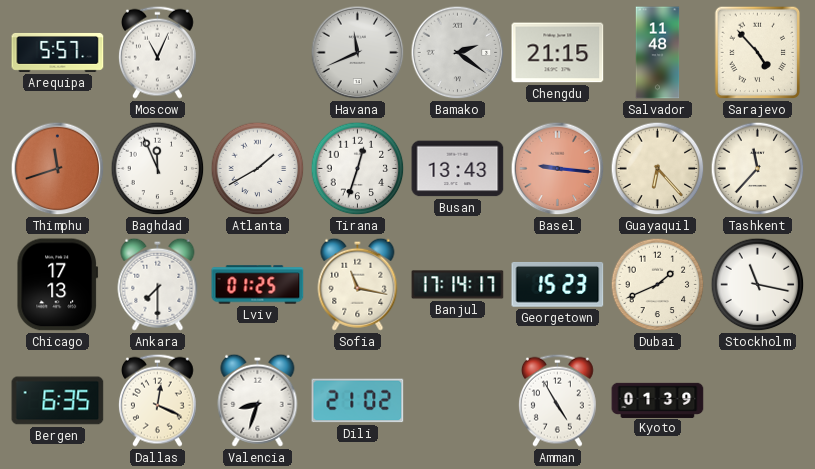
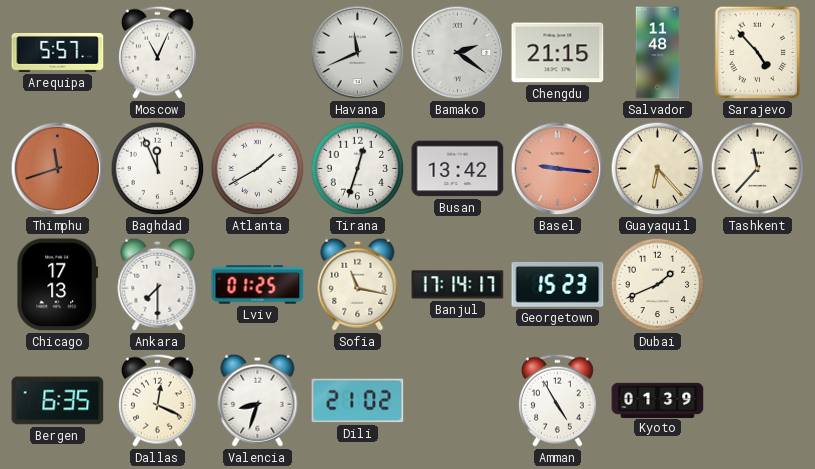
Busan: 13:43 -> 13:42
Stockholm: 11:17 -> none
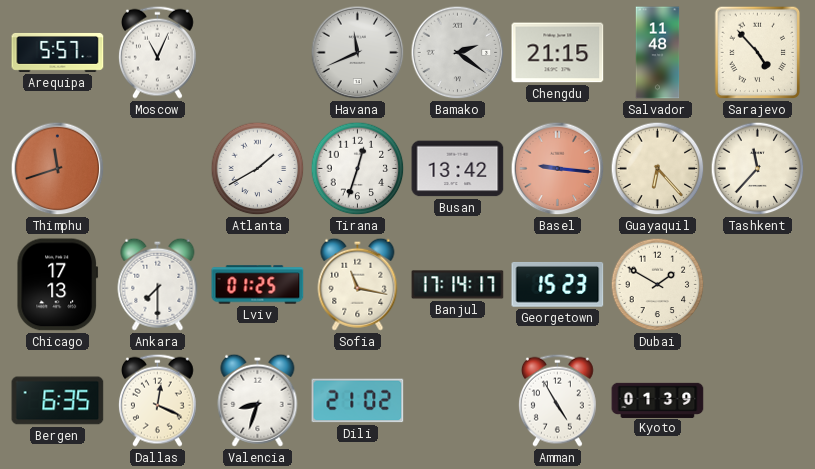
Baghdad: 11:56 -> none
Dubai: 1:41 -> 1:50
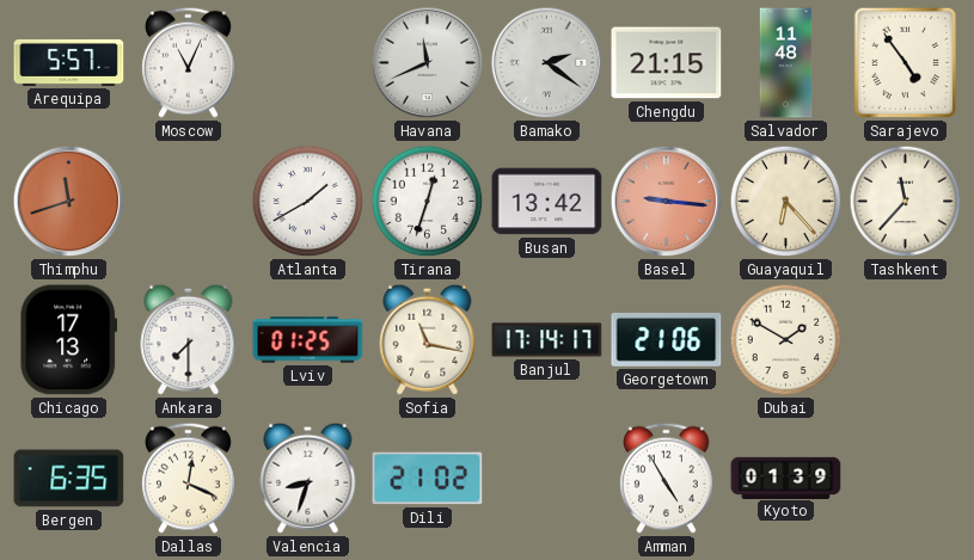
Sarajevo: 4:53 -> 4:54
Georgetown: 15:23 -> 21:06
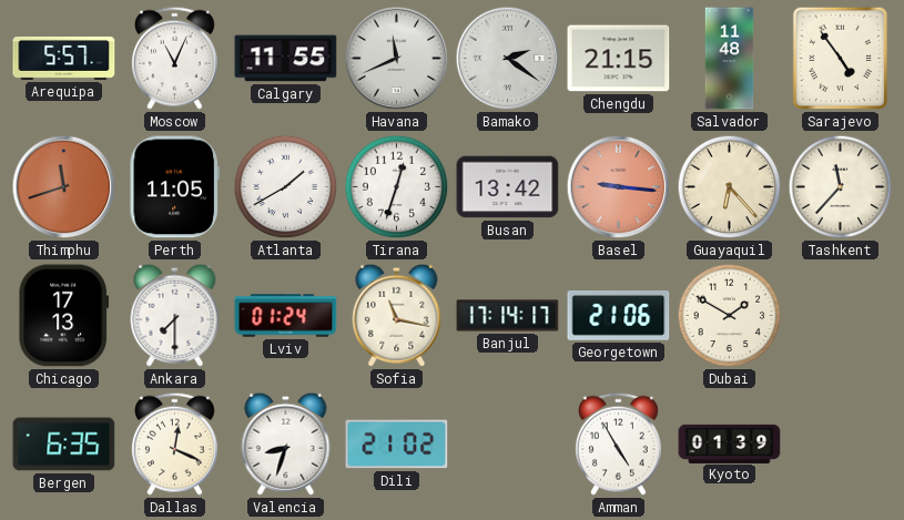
Calgary: none -> 11:55
Perth: none -> 11:05
Lviv: 01:25 -> 01:24
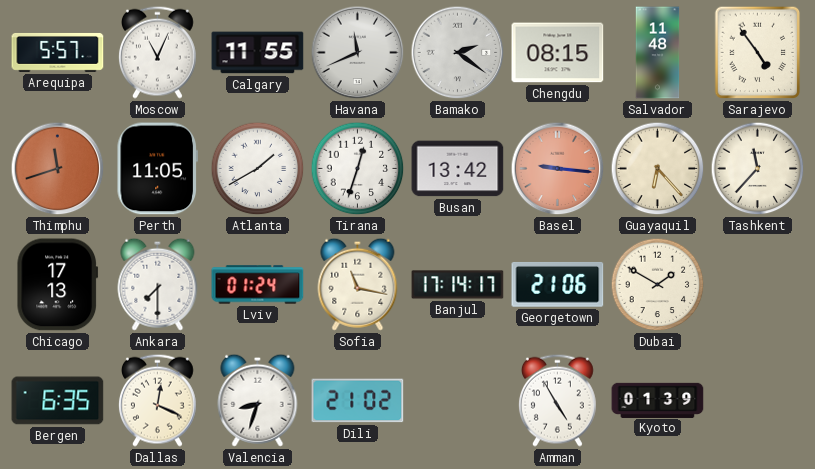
Chengdu: 21:15 -> 08:15
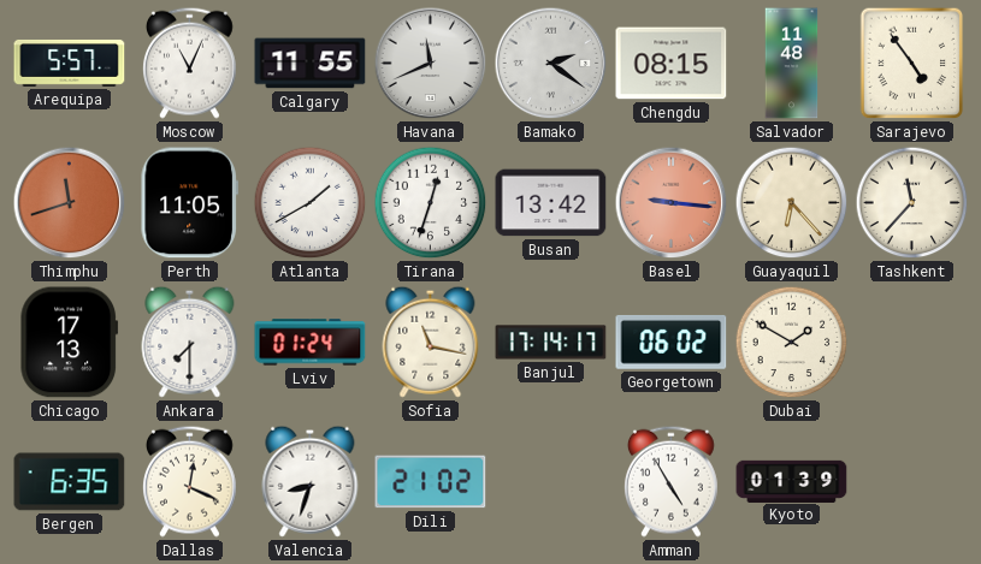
Georgetown: 21:06 -> 06:02
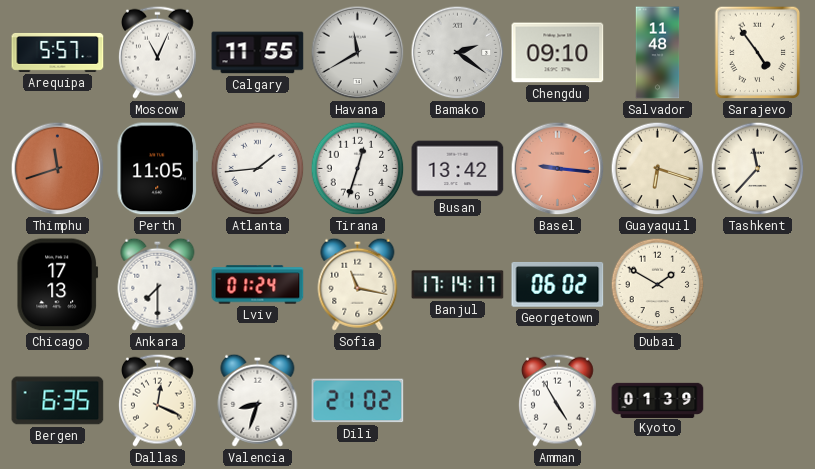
Havana: 11:41 -> 11:40
Chengdu: 08:15 -> 09:10
Atlanta: 1:40 -> 1:44
Guayaquil: 6:23 -> 6:18
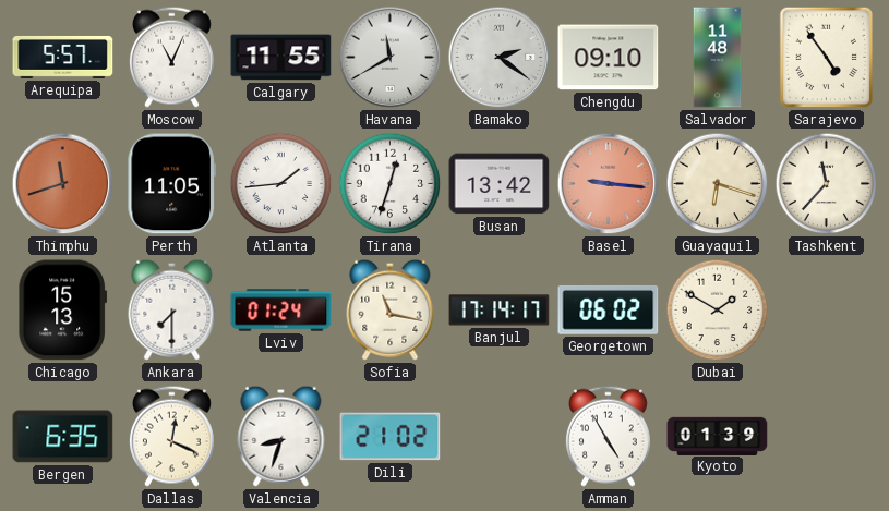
Chicago: 17:13 -> 15:13
